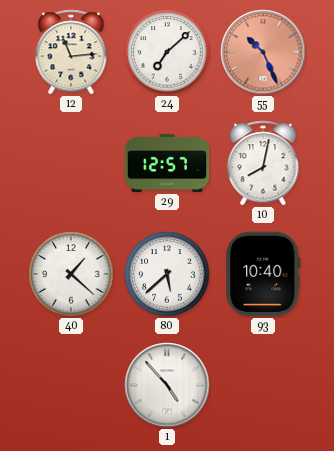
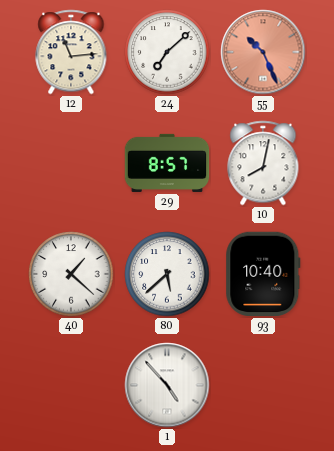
29: 12:57 -> 8:57
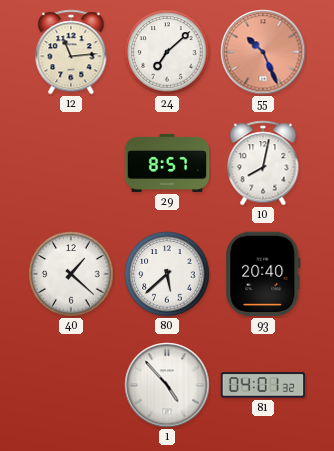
93: 10:40 -> 20:40
81: none -> 04:01
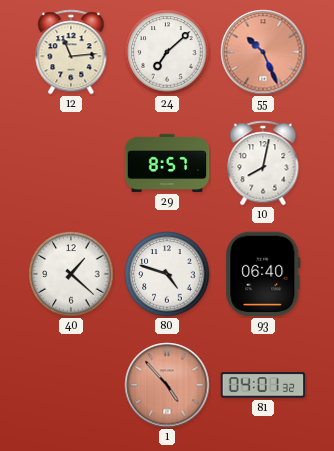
80: 5:38 -> 4:48
93: 20:40 -> 06:40
1 dial: white -> salmon
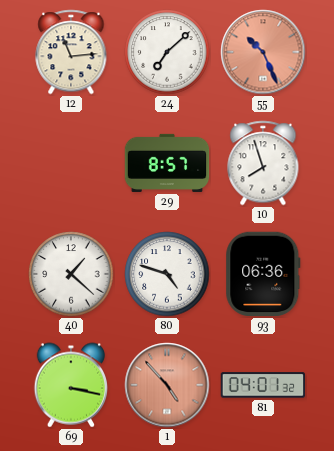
10: 8:02 -> 7:57
93: 06:40 -> 06:36
69: none -> 3:17
